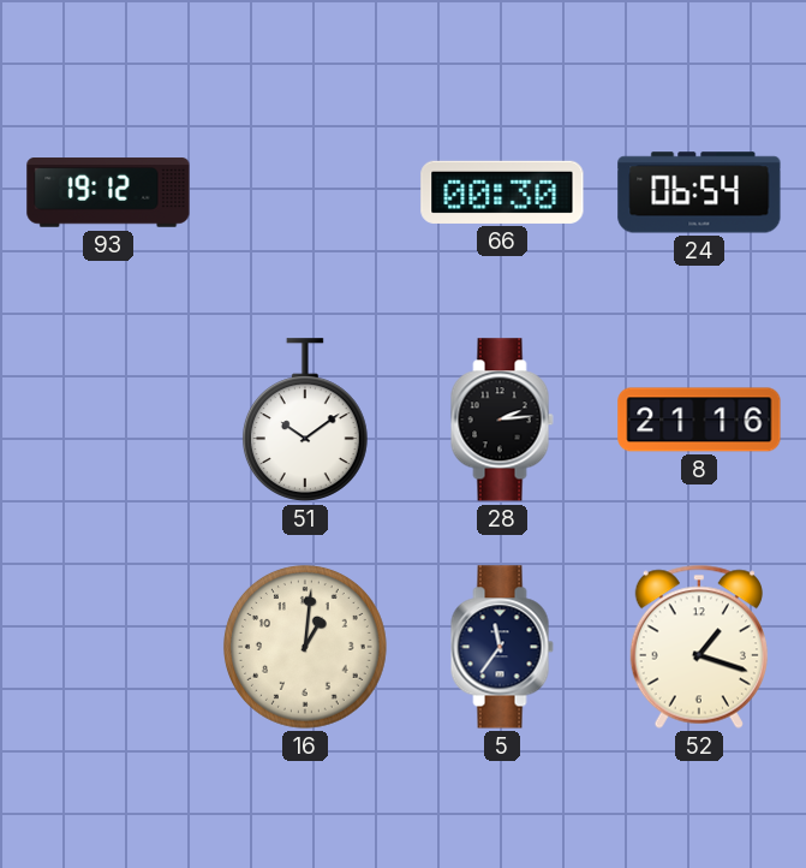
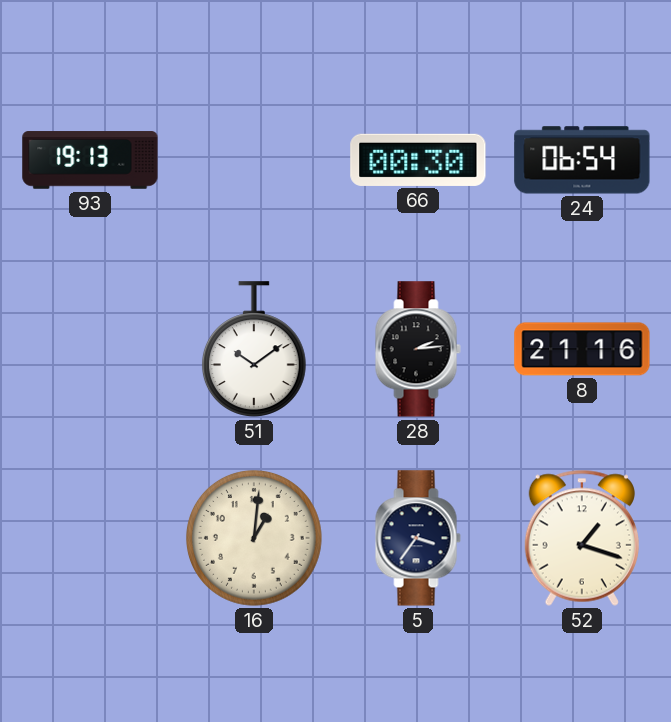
93: 19:12 -> 19:13
5: 11:36 -> 3:36
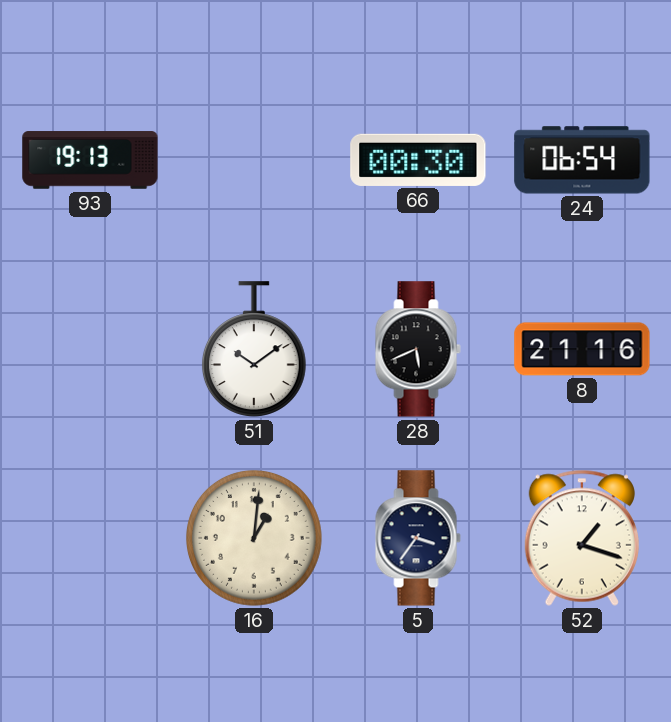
28: 2:14 -> 5:41
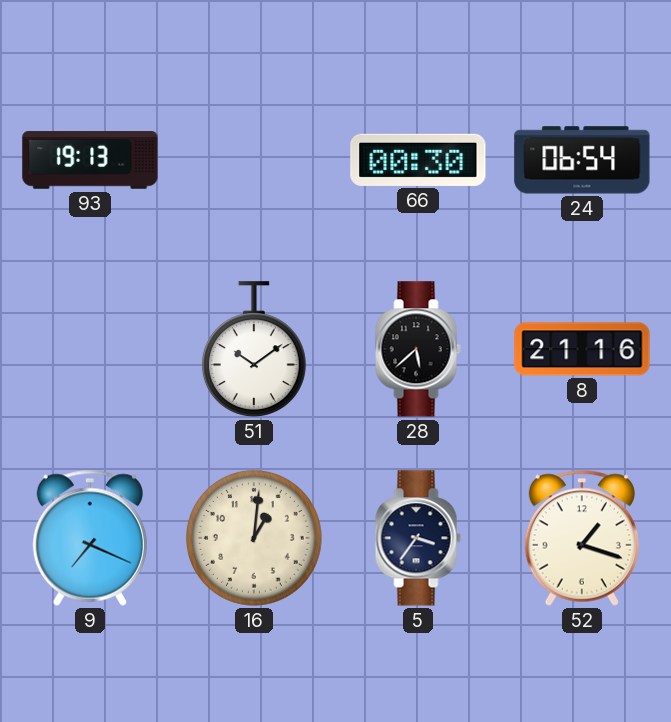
28: 5:41 -> 5:38
9: none -> 7:19
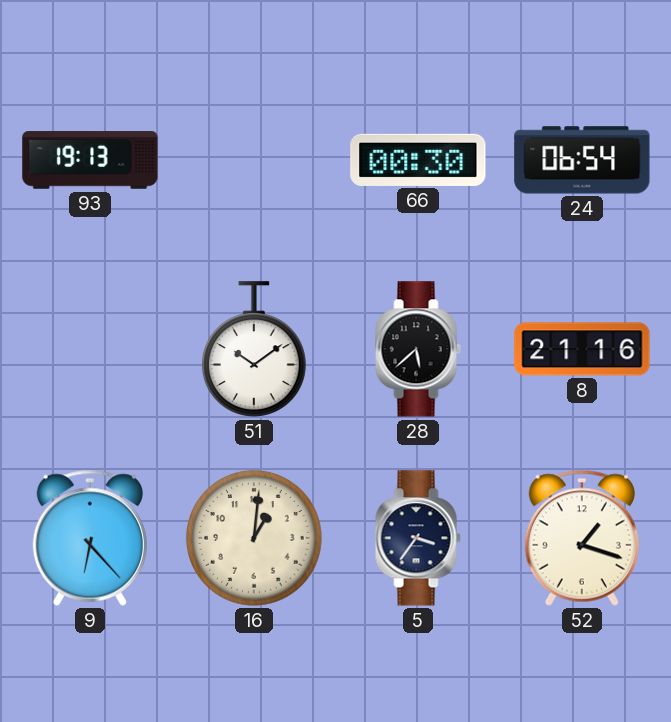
9: 7:19 -> 6:23
